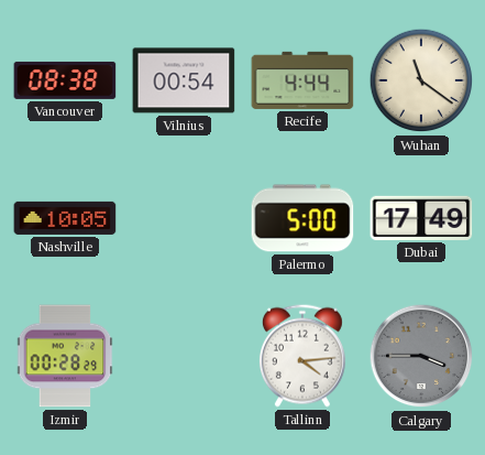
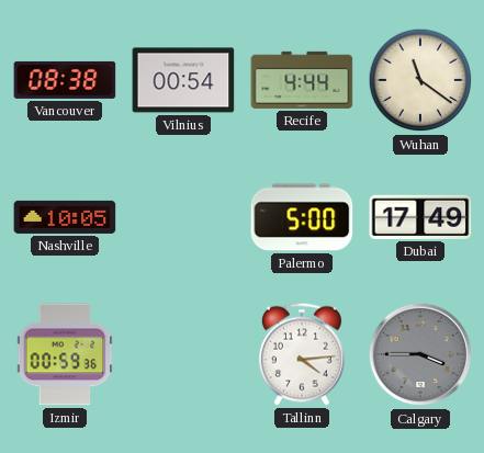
Izmir: 00:28 -> 00:59
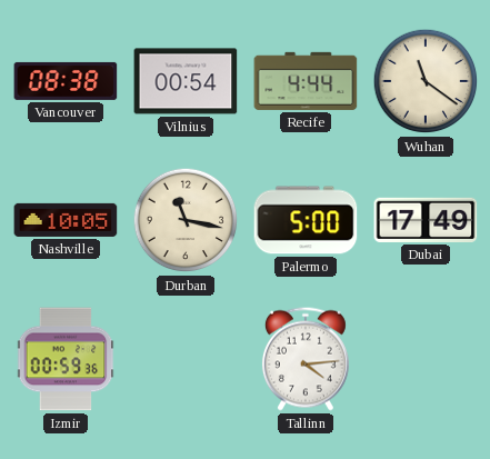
Durban: none -> 11:17
Calgary: 3:45 -> none
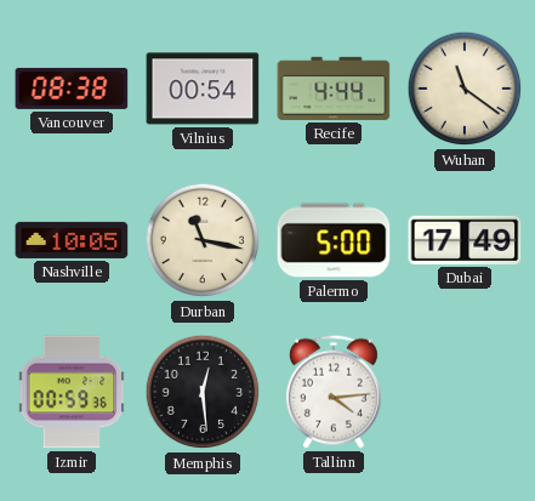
Memphis: none -> 12:29
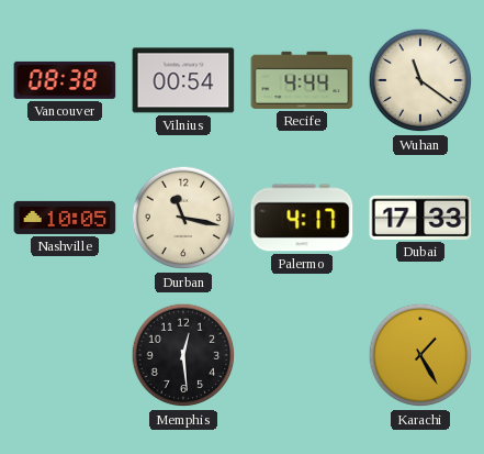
Palermo: 5:00 -> 4:17
Dubai: 17:49 -> 17:33
Izmir: 00:59 -> none
Tallinn: 4:14 -> none
Karachi: none -> 1:25
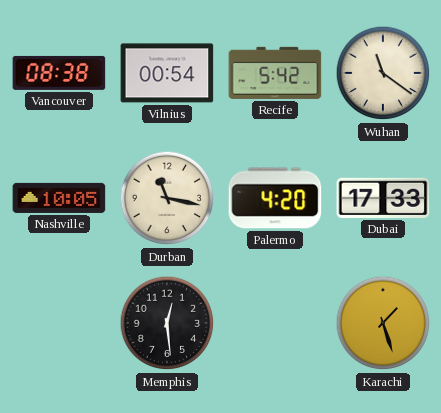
Recife: 4:44 -> 5:42
Palermo: 4:17 -> 4:20
Karachi: 1:25 -> 1:27
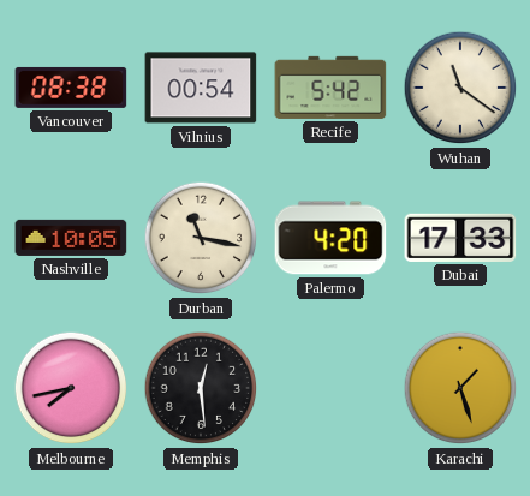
Melbourne: none -> 7:43
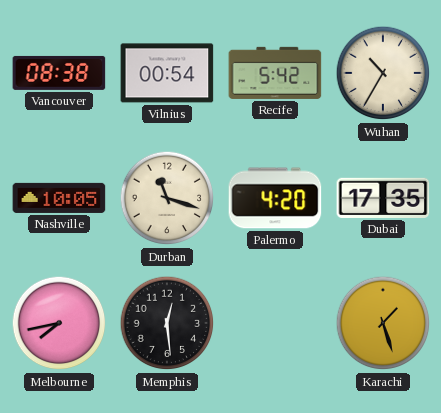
Wuhan: 11:21 -> 10:35
Durban: 11:17 -> 11:18
Dubai: 17:33 -> 17:35
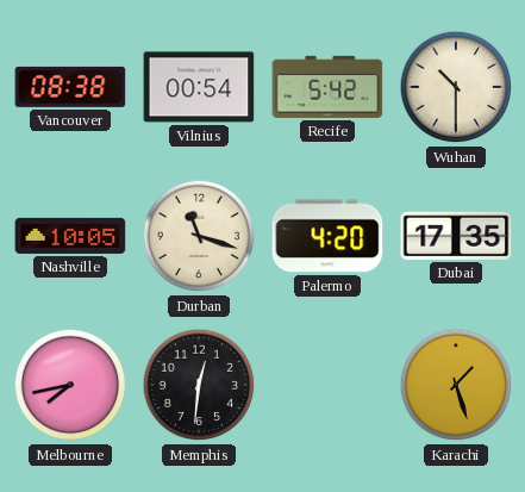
Wuhan: 10:35 -> 10:30
Memphis: 12:29 -> 12:31
